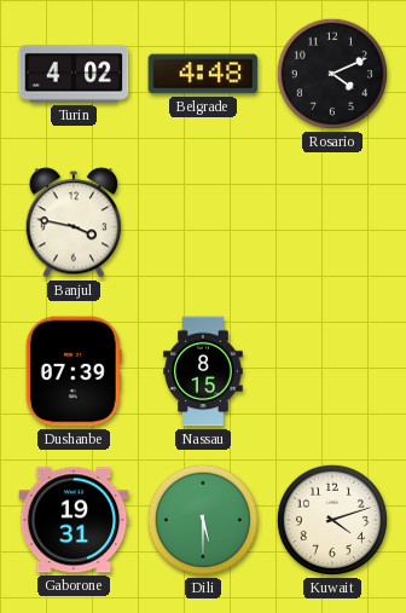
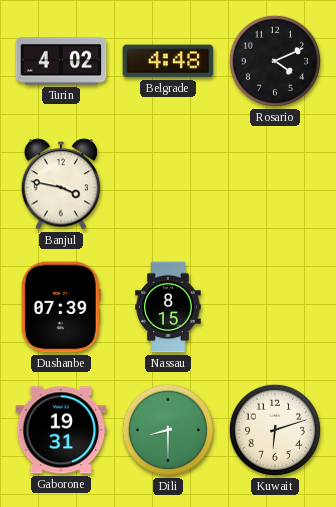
Dili: 5:30 -> 8:30
Kuwait: 4:12 -> 6:12
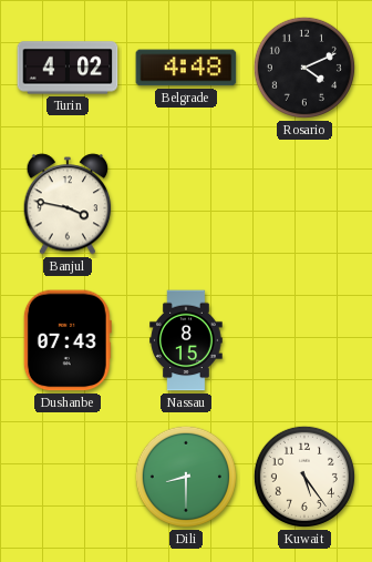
Dushanbe: 07:39 -> 07:43
Gaborone: 19:31 -> none
Kuwait: 6:12 -> 5:24
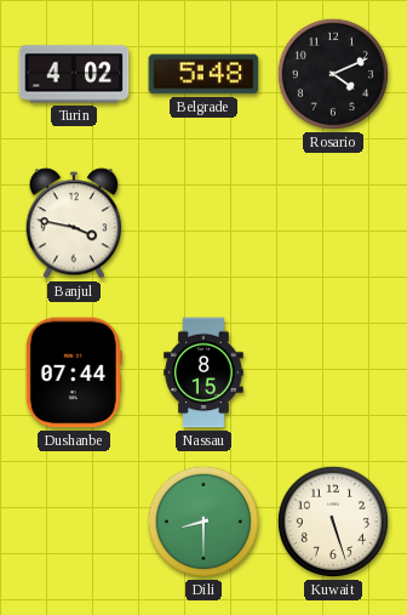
Belgrade: 4:48 -> 5:48
Dushanbe: 07:43 -> 07:44
Kuwait: 5:24 -> 5:27
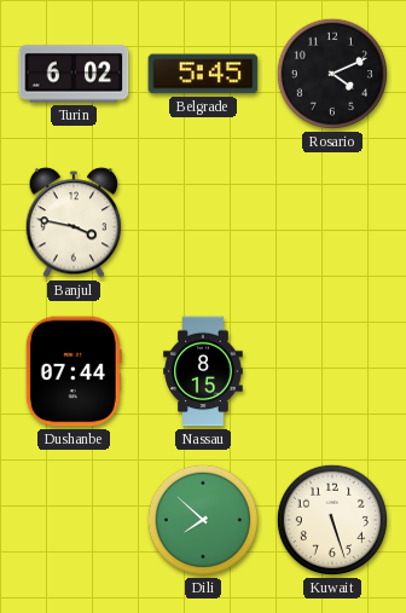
Turin: 4:02 -> 6:02
Belgrade: 5:48 -> 5:45
Dili: 8:30 -> 7:52
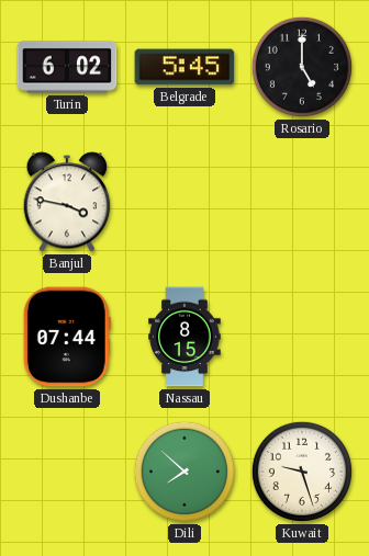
Rosario: 4:11 -> 5:00
Kuwait: 5:27 -> 9:27
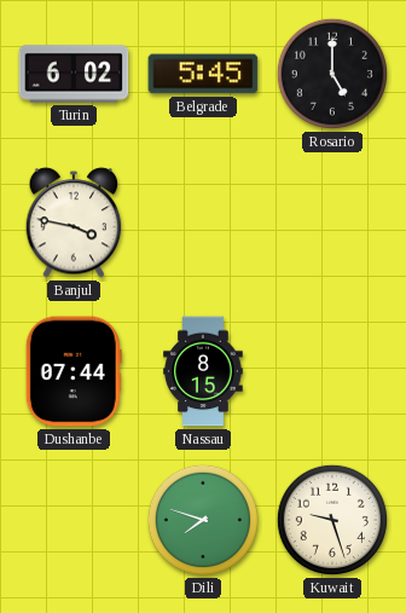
Dili: 7:52 -> 7:48
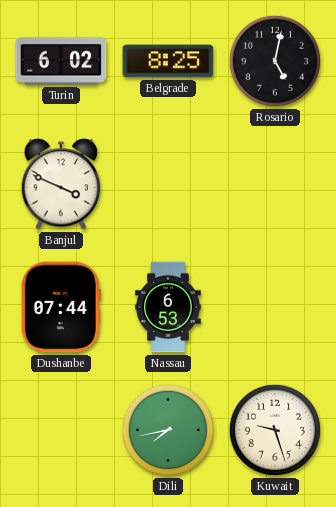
Belgrade: 5:45 -> 8:25
Rosario: 5:00 -> 5:02
Banjul: 3:47 -> 3:49
Nassau: 8:15 -> 6:53
Dili: 7:48 -> 7:43
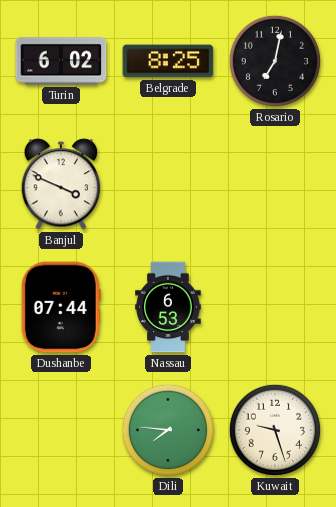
Rosario: 5:02 -> 7:02
Dili: 7:43 -> 7:46
